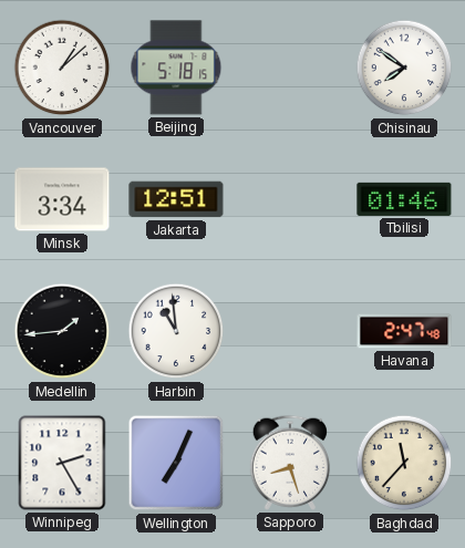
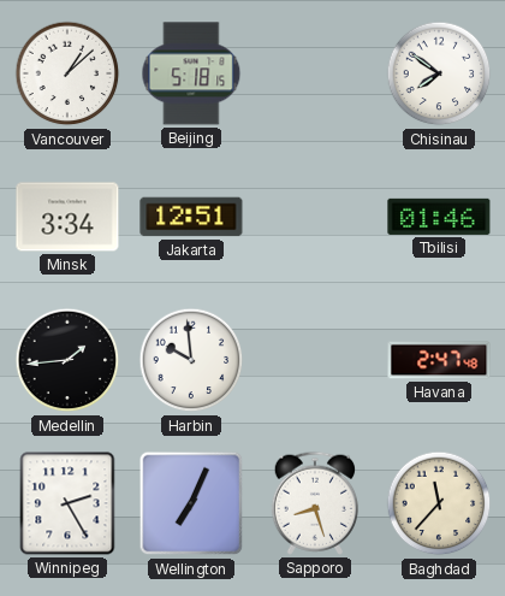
Harbin: 10:59 -> 9:59
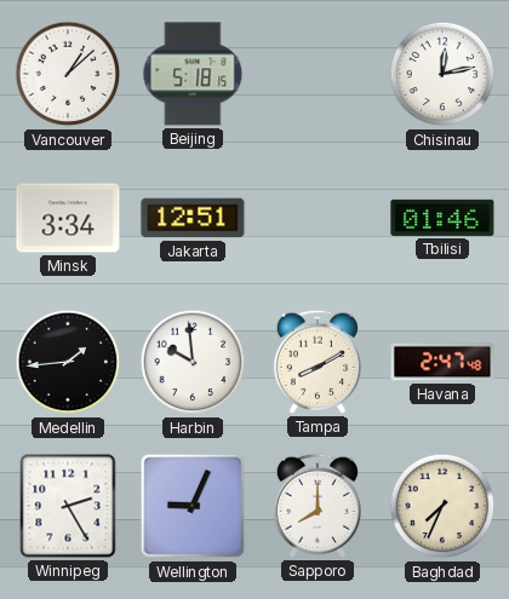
Chisinau: 7:51 -> 12:13
Tampa: none -> 8:10
Wellington: 7:04 -> 9:04
Sapporo: 8:27 -> 8:00
Baghdad: 11:37 -> 7:34
